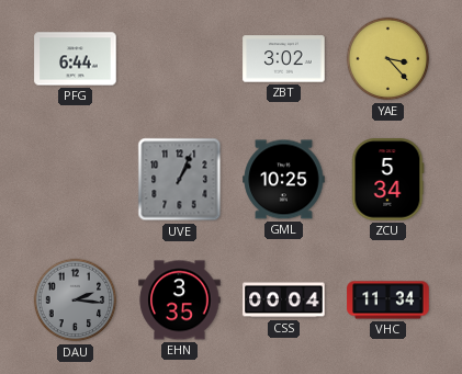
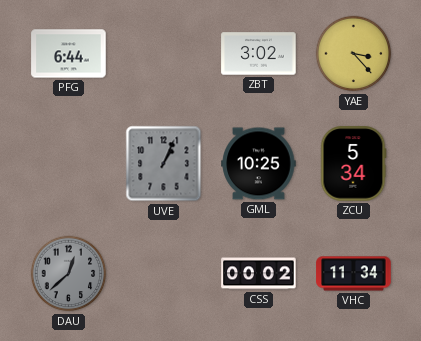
DAU: 2:16 -> 12:38
EHN: 3:35 -> none
CSS: 00:04 -> 00:02
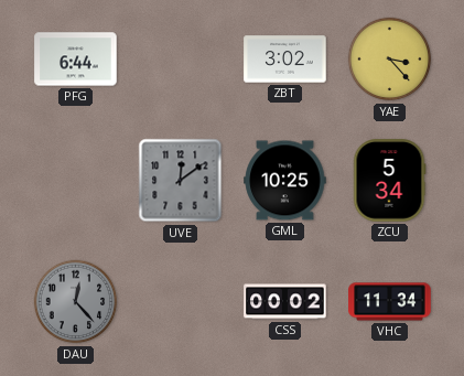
UVE: 1:04 -> 12:09
DAU: 12:38 -> 12:23
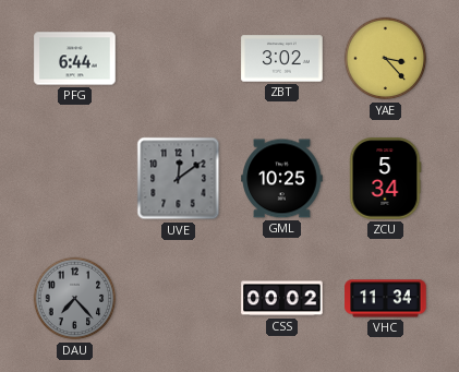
DAU: 12:23 -> 7:23
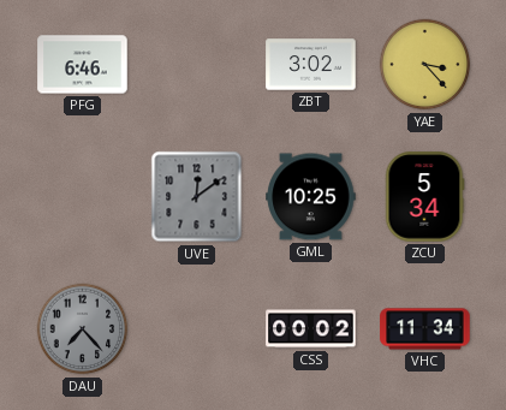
PFG: 6:44 -> 6:46
